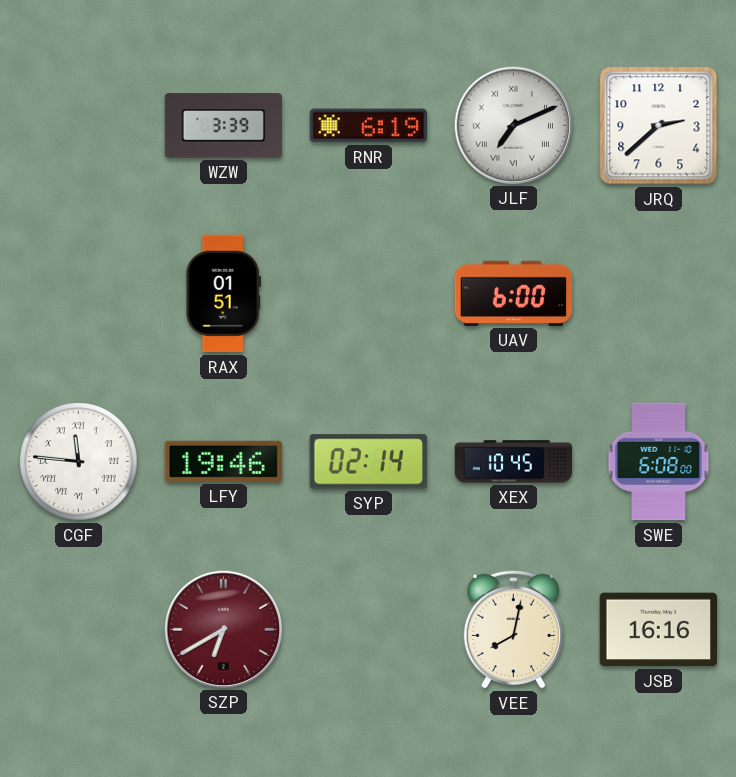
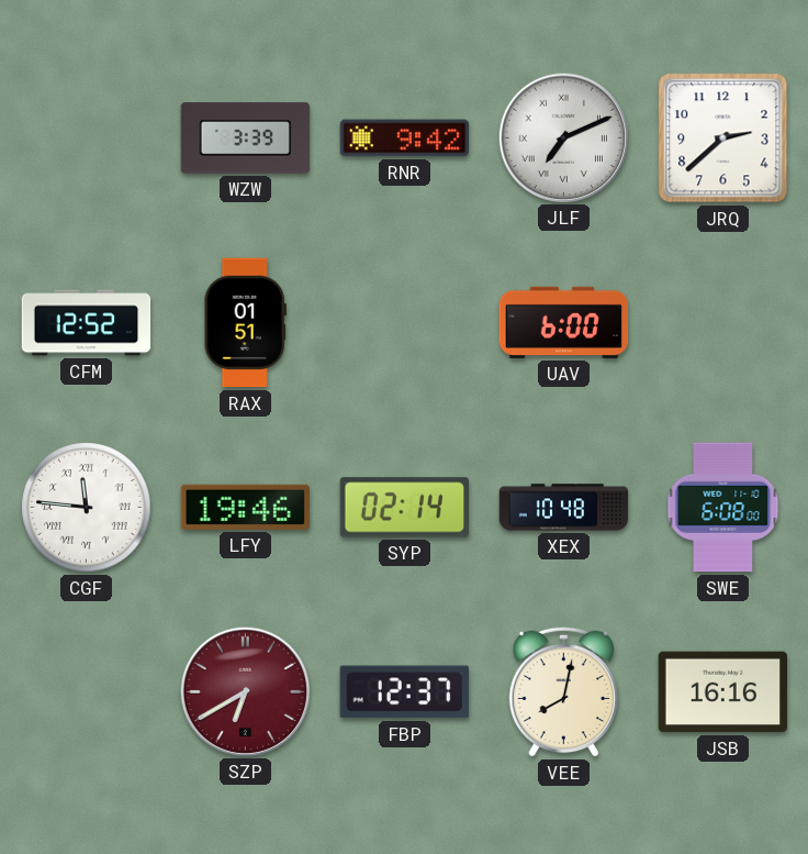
RNR: 6:19 -> 9:42
CFM: none -> 12:52
XEX: 10:45 -> 10:48
FBP: none -> 12:37
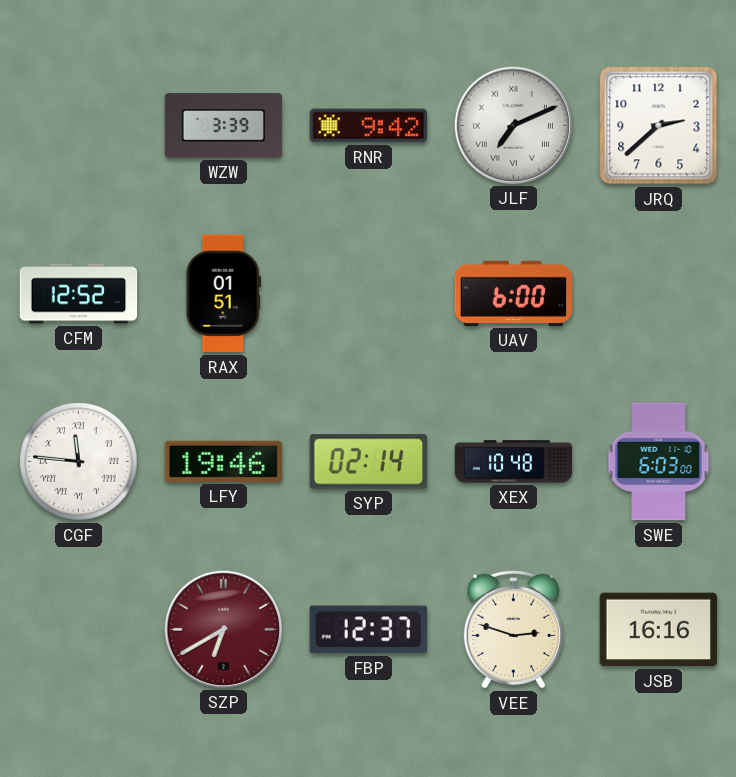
SWE: 6:08 -> 6:03
VEE: 8:02 -> 2:48
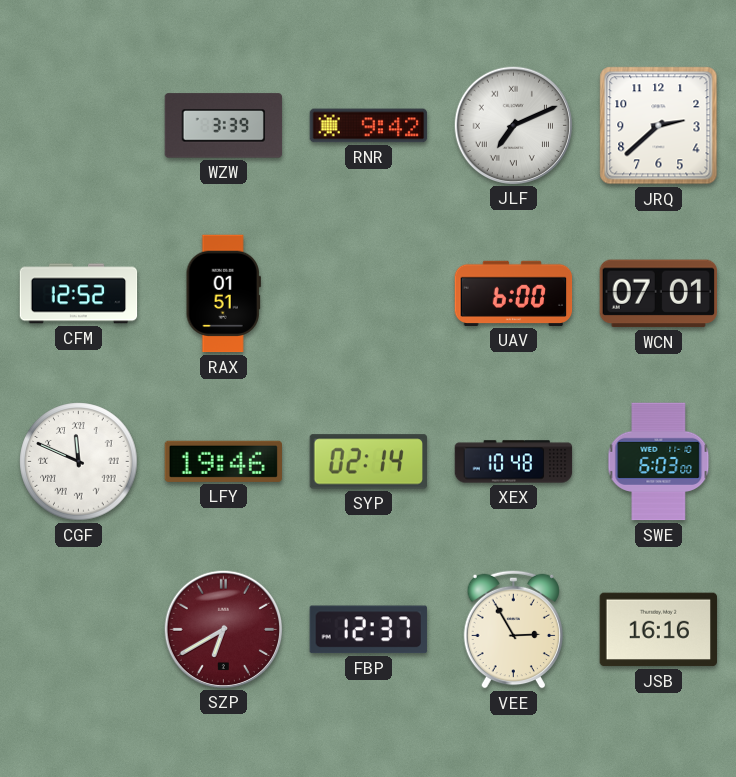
WCN: none -> 07:01
CGF: 11:46 -> 11:49
VEE: 2:48 -> 2:55
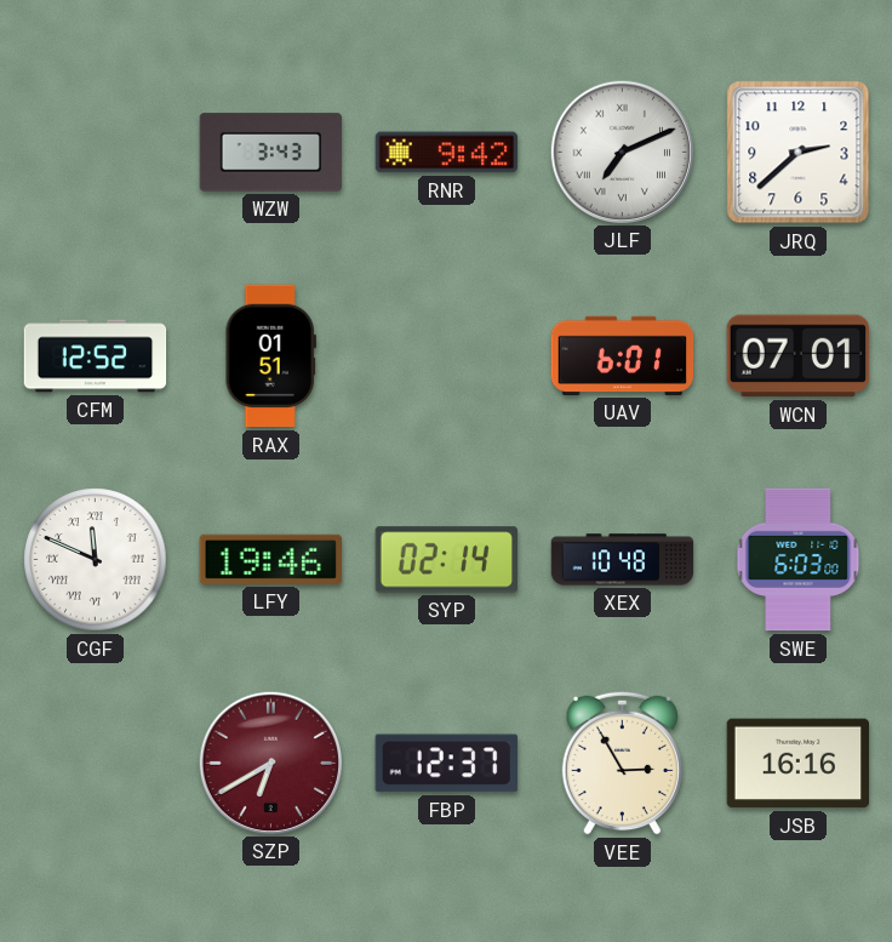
WZW: 3:39 -> 3:43
UAV: 6:00 -> 6:01
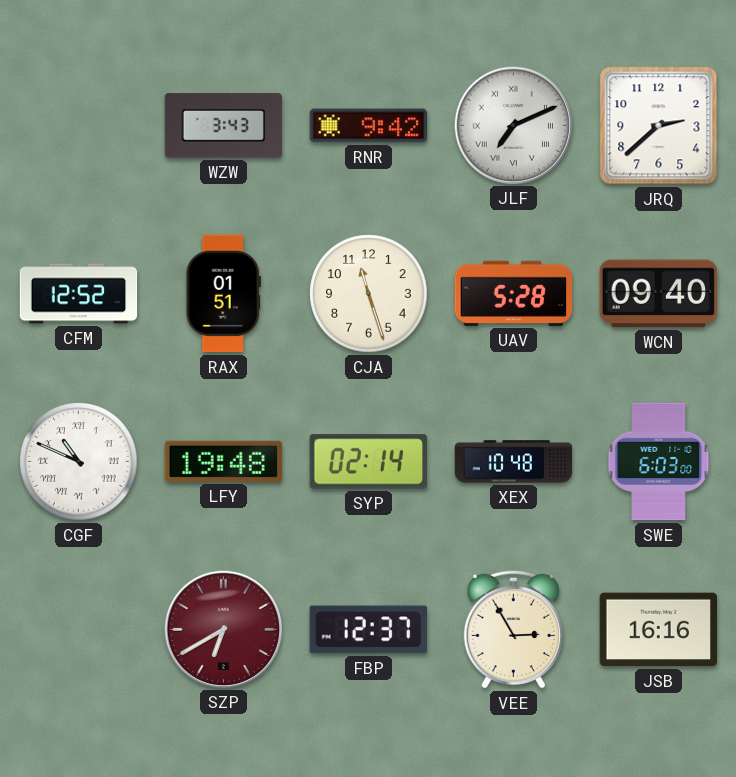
CJA: none -> 11:27
UAV: 6:01 -> 5:28
WCN: 07:01 -> 09:40
CGF: 11:49 -> 10:49
LFY: 19:46 -> 19:48
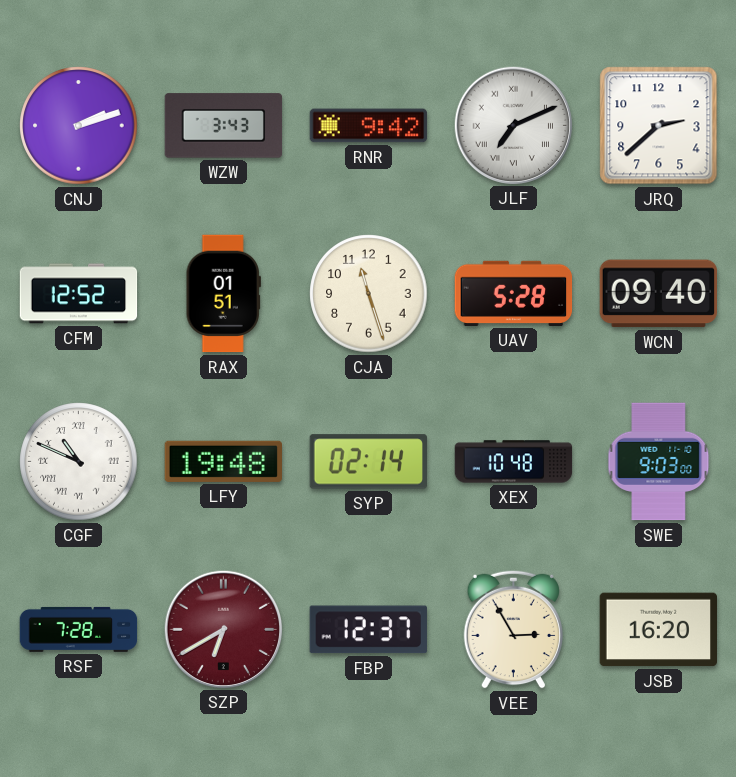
CNJ: none -> 2:12
SWE: 6:03 -> 9:03
RSF: none -> 7:28
JSB: 16:16 -> 16:20
